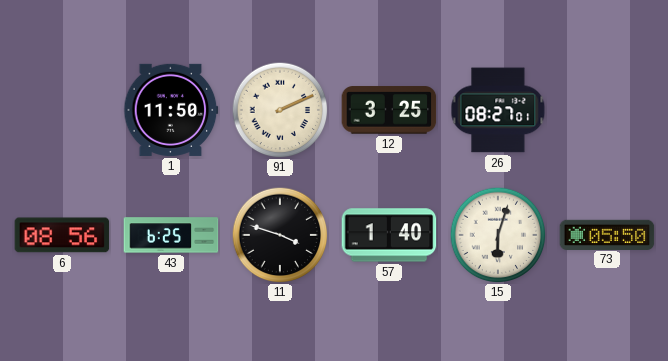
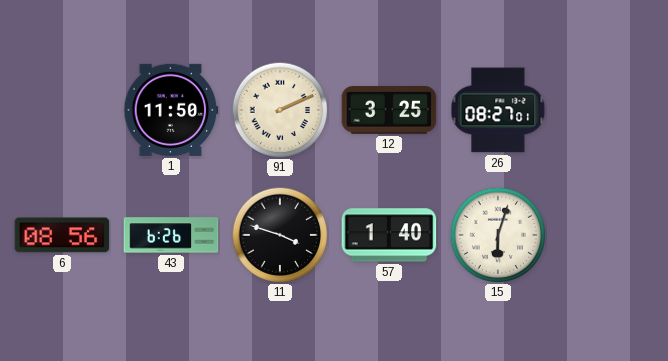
43: 6:25 -> 6:26
73: 05:50 -> none
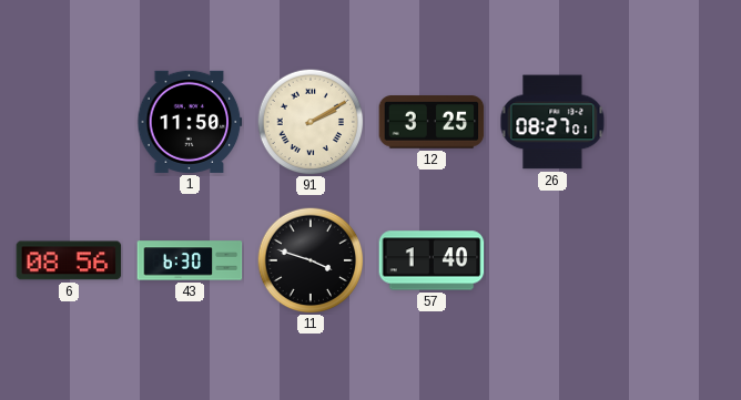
91: 2:11 -> 2:10
43: 6:26 -> 6:30
15: 6:03 -> none
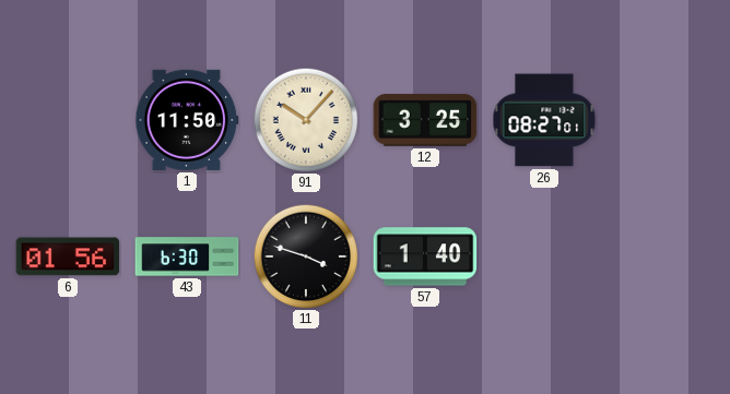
91: 2:10 -> 10:07
6: 08:56 -> 01:56
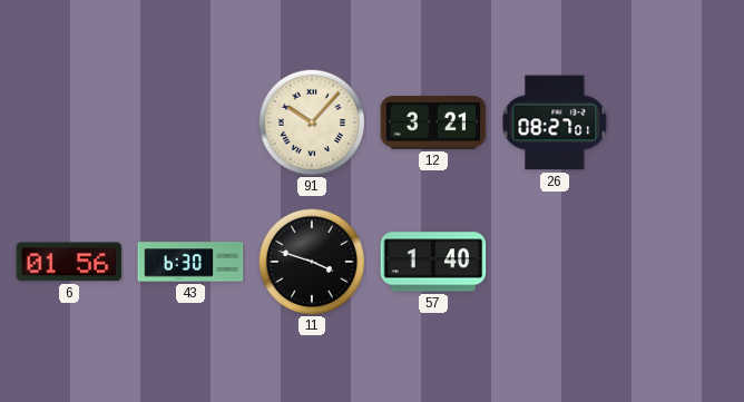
1: 11:50 -> none
12: 3:25 -> 3:21
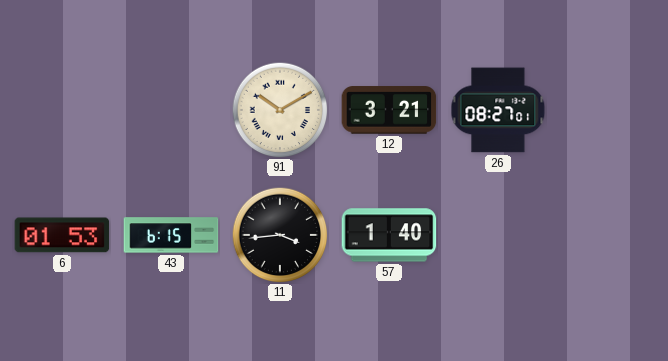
91: 10:07 -> 10:10
6: 01:56 -> 01:53
43: 6:30 -> 6:15
11: 3:48 -> 3:44
